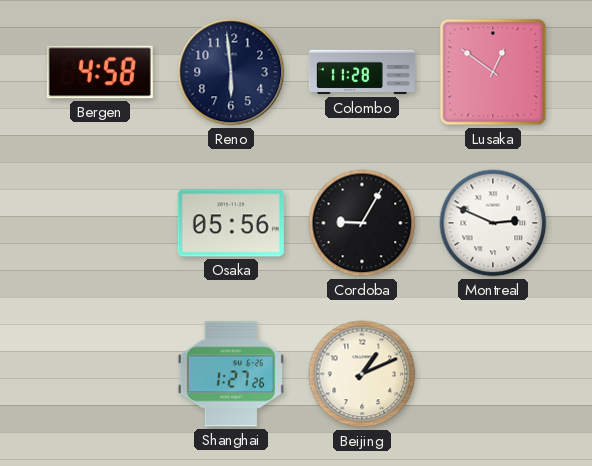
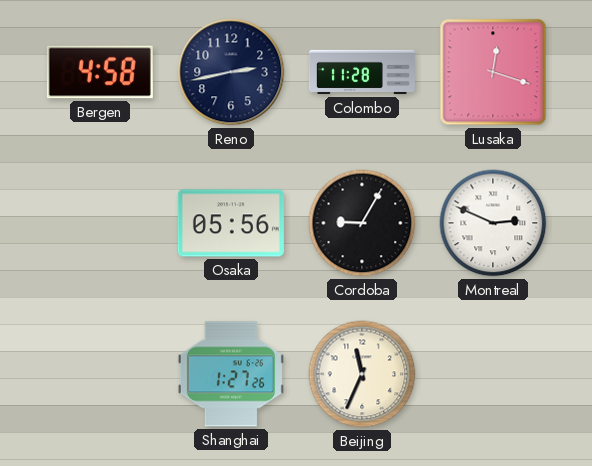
Reno: 5:59 -> 2:43
Lusaka: 12:51 -> 12:18
Beijing: 1:11 -> 11:34
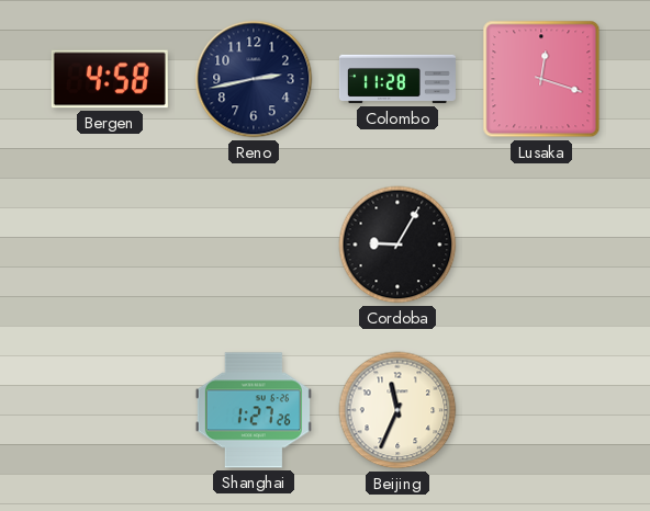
Osaka: 05:56 -> none
Montreal: 2:49 -> none
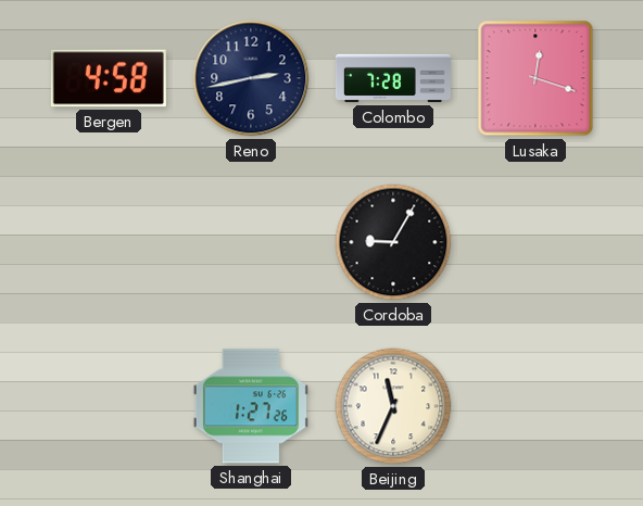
Colombo: 11:28 -> 7:28
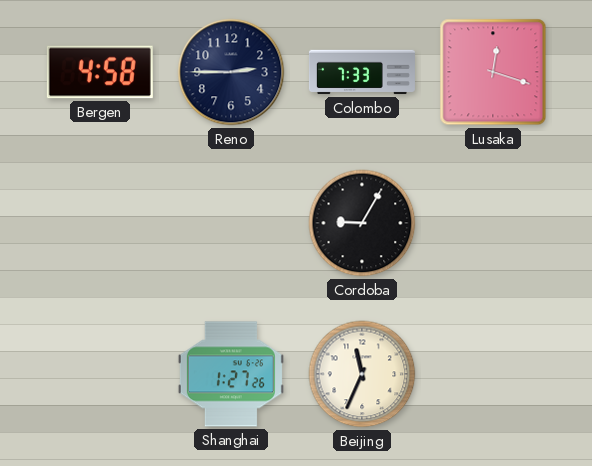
Reno: 2:43 -> 2:45
Colombo: 7:28 -> 7:33
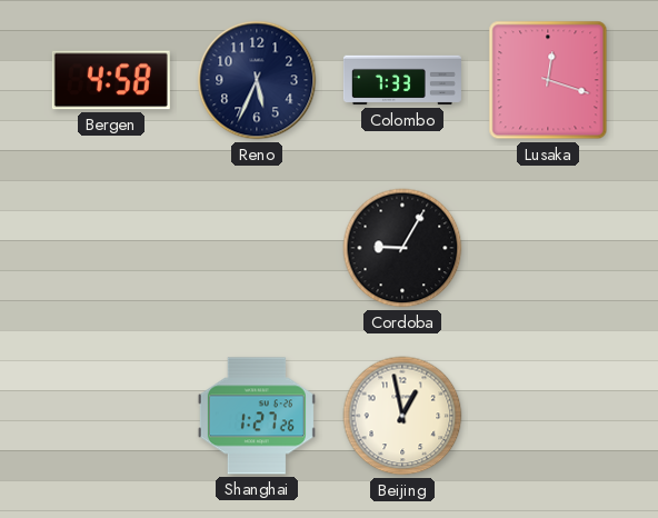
Reno: 2:45 -> 5:34
Beijing: 11:34 -> 12:58
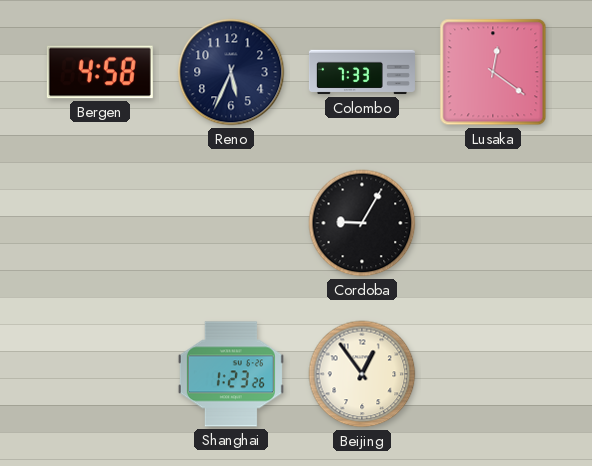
Lusaka: 12:18 -> 12:21
Shanghai: 1:27 -> 1:23
Beijing: 12:58 -> 12:54
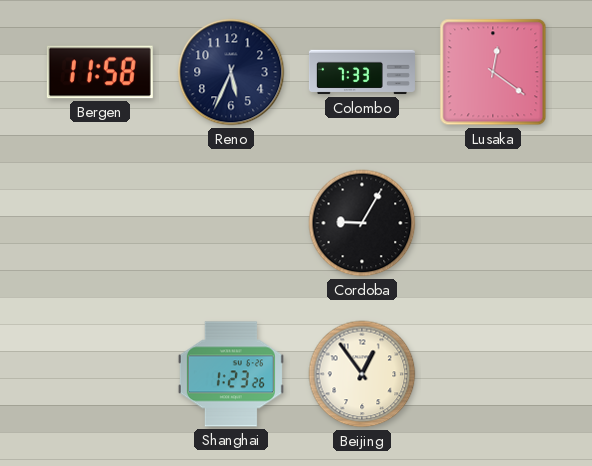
Bergen: 4:58 -> 11:58
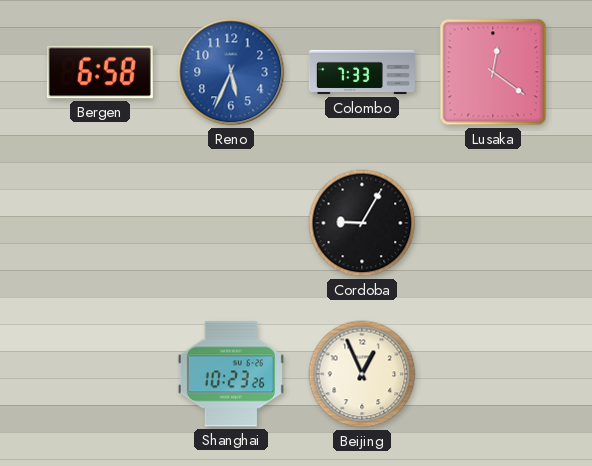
Bergen: 11:58 -> 6:58
Reno dial: navy -> blue
Shanghai: 1:23 -> 10:23
Beijing: 12:54 -> 12:56
